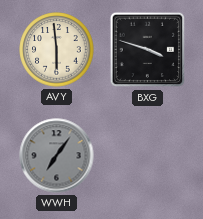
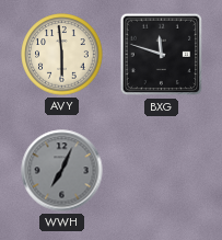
BXG: 3:48 -> 11:48
WWH: 7:06 -> 7:04
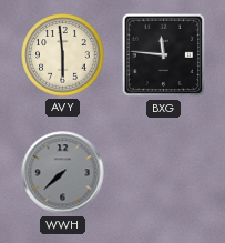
BXG: 11:48 -> 11:46
WWH: 7:04 -> 7:38
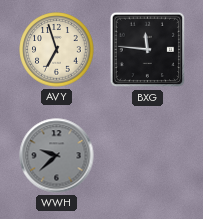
AVY: 5:59 -> 6:57
WWH: 7:38 -> 9:38
